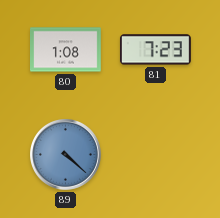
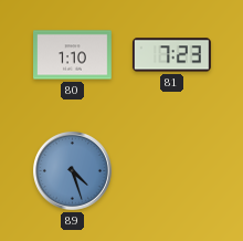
80: 1:08 -> 1:10
89: 4:22 -> 4:27
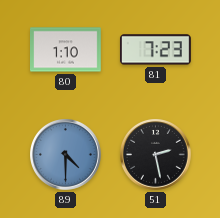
89: 4:27 -> 4:30
51: none -> 2:28
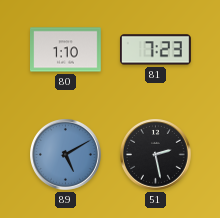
89: 4:30 -> 5:10
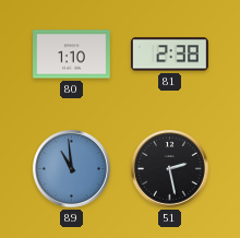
81: 7:23 -> 2:38
89: 5:10 -> 10:59
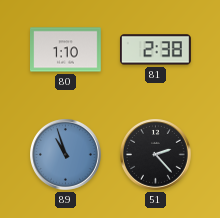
89: 10:59 -> 10:57
51: 2:28 -> 2:23
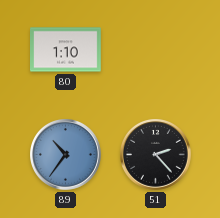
81: 2:38 -> none
89: 10:57 -> 10:36
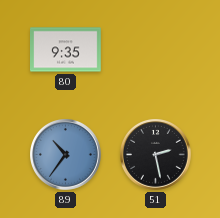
80: 1:10 -> 9:35
51: 2:23 -> 2:28
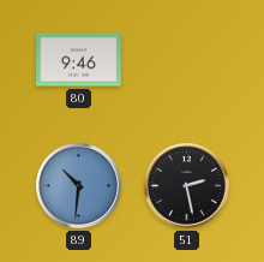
80: 9:35 -> 9:46
89: 10:36 -> 10:31
